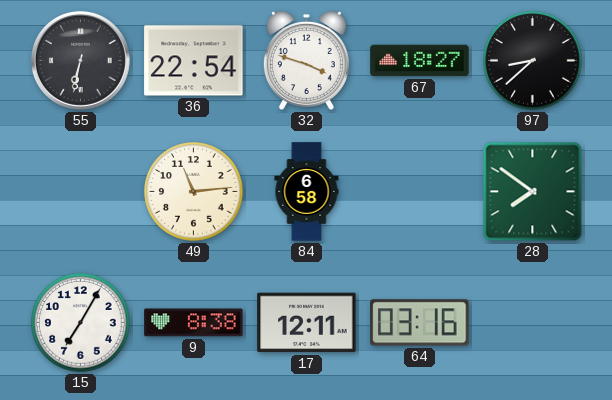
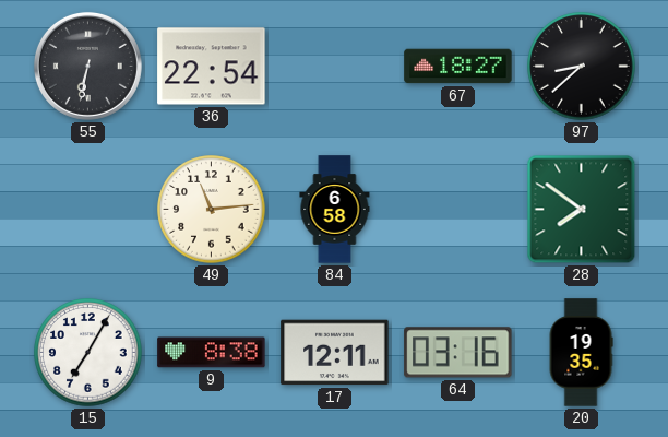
32: 3:48 -> none
20: none -> 19:35
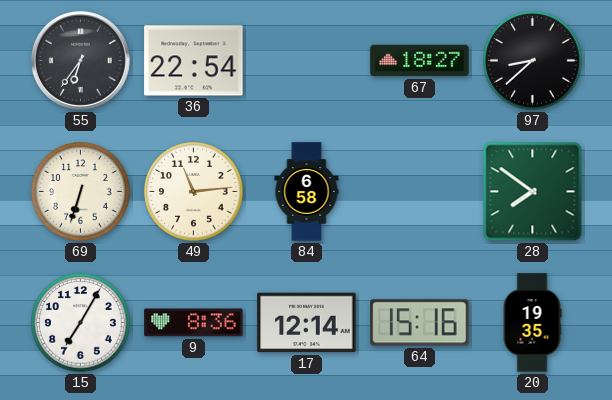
55: 6:32 -> 6:36
69: none -> 6:33
9: 8:38 -> 8:36
17: 12:11 -> 12:14
64: 03:16 -> 15:16
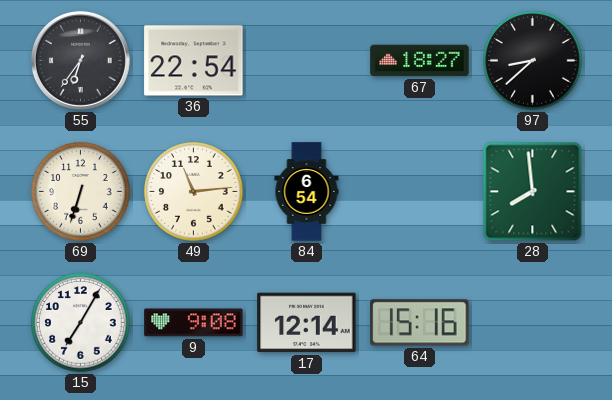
84: 6:58 -> 6:54
28: 7:51 -> 7:59
9: 8:36 -> 9:08
20: 19:35 -> none
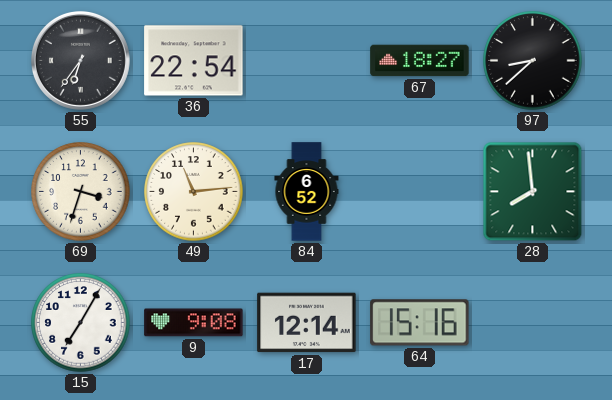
69: 6:33 -> 3:33
84: 6:54 -> 6:52
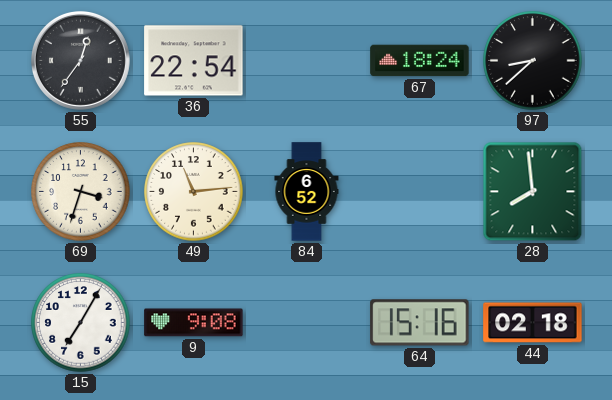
55: 6:36 -> 12:36
67: 18:27 -> 18:24
17: 12:14 -> none
44: none -> 02:18
